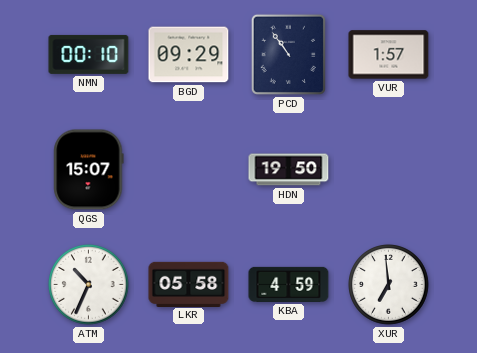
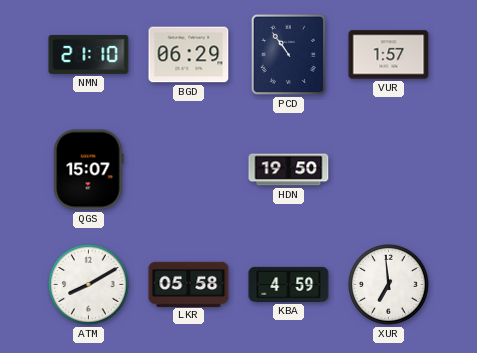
NMN: 00:10 -> 21:10
BGD: 09:29 -> 06:29
ATM: 10:34 -> 8:10
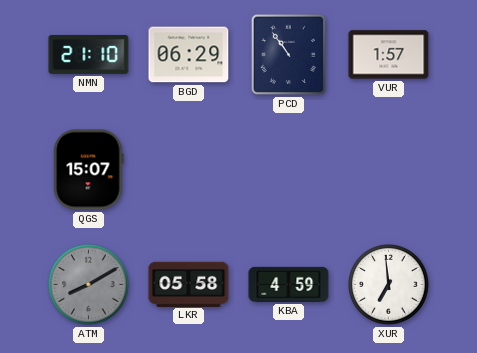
HDN: 19:50 -> none
ATM dial: white -> grey
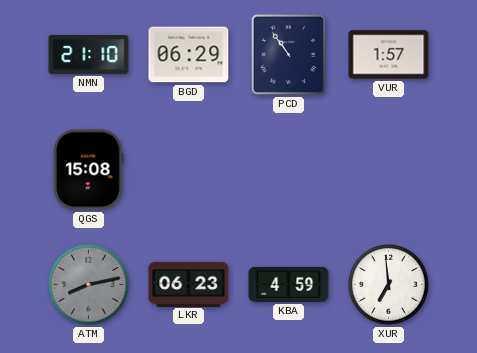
QGS: 15:07 -> 15:08
ATM: 8:10 -> 8:13
LKR: 05:58 -> 06:23
